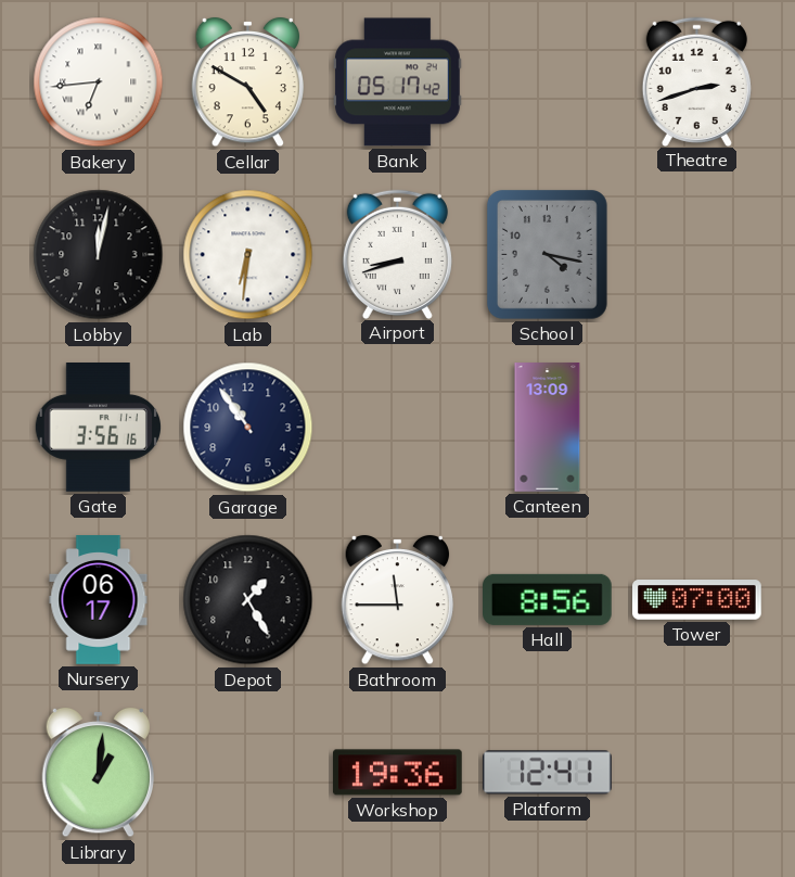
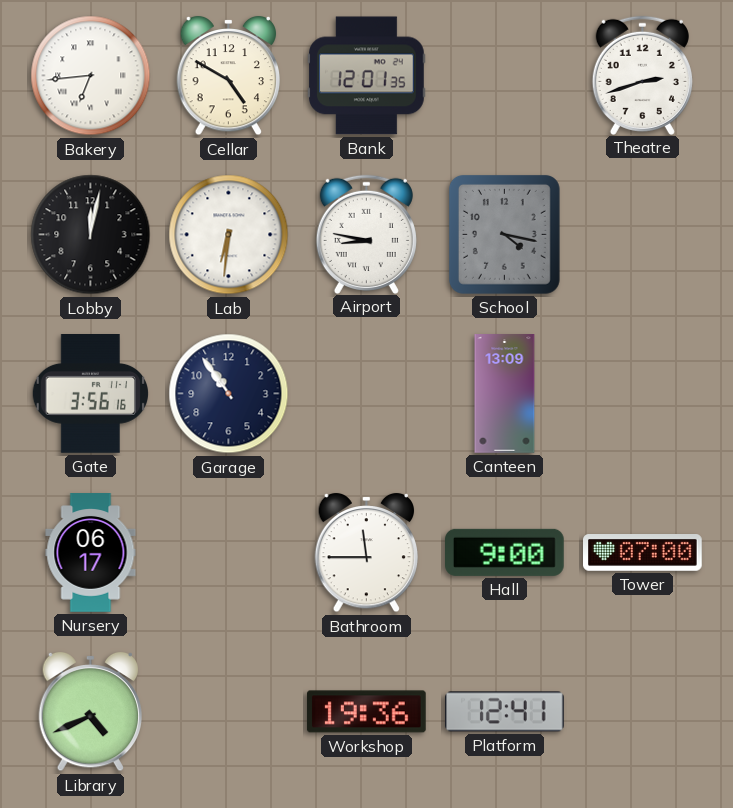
Bank: 05:17 -> 12:01
Airport: 8:42 -> 8:47
Depot: 1:25 -> none
Hall: 8:56 -> 9:00
Library: 1:01 -> 4:41
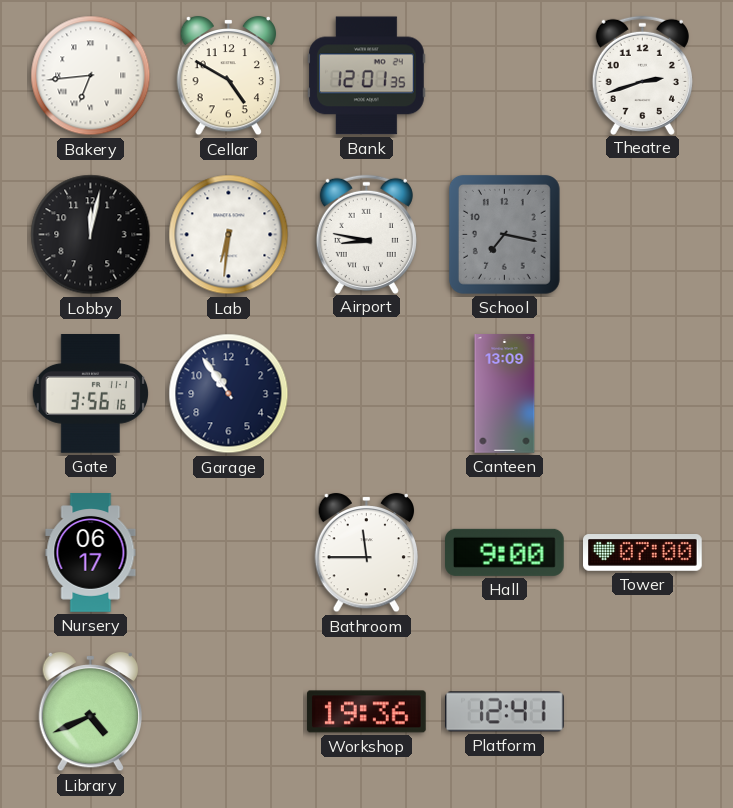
School: 4:17 -> 7:17
